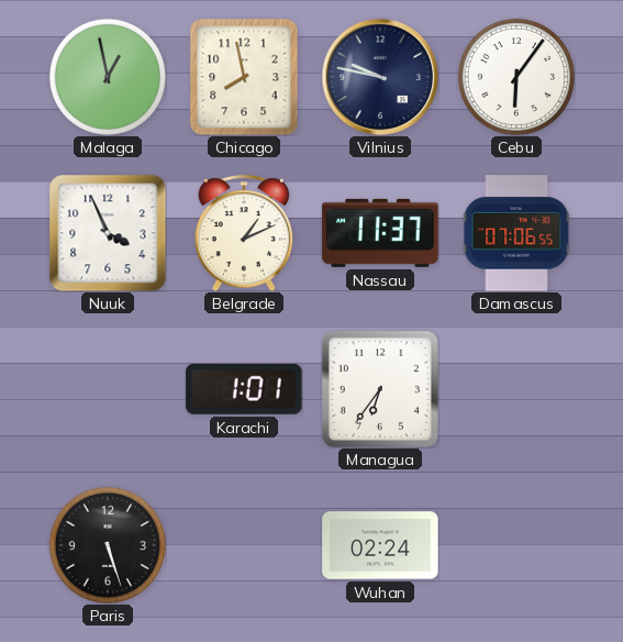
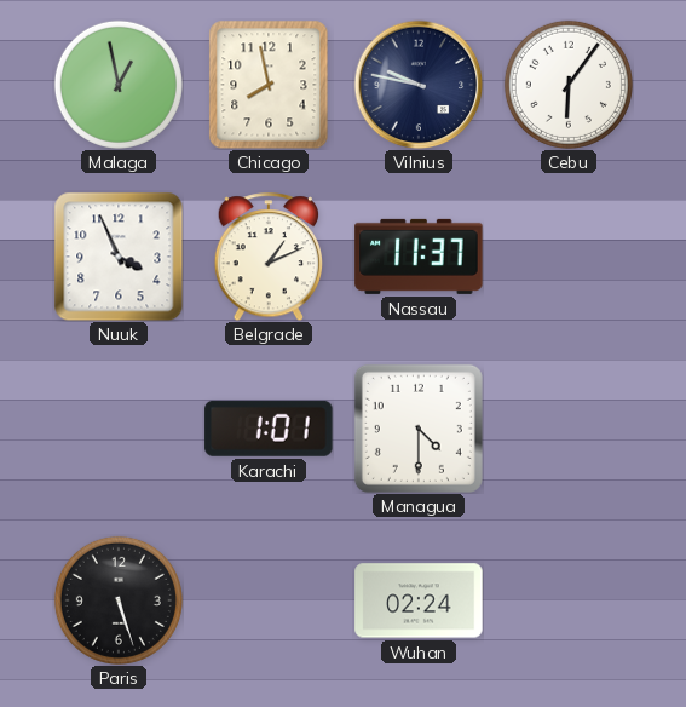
Damascus: 07:06 -> none
Managua: 6:36 -> 4:30
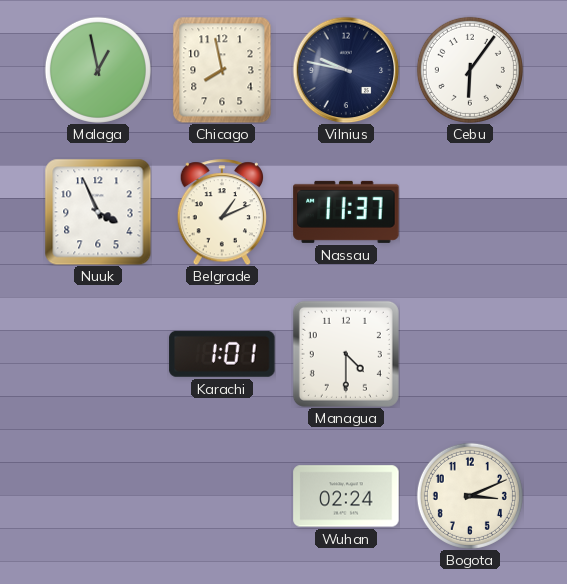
Paris: 5:27 -> none
Bogota: none -> 3:11
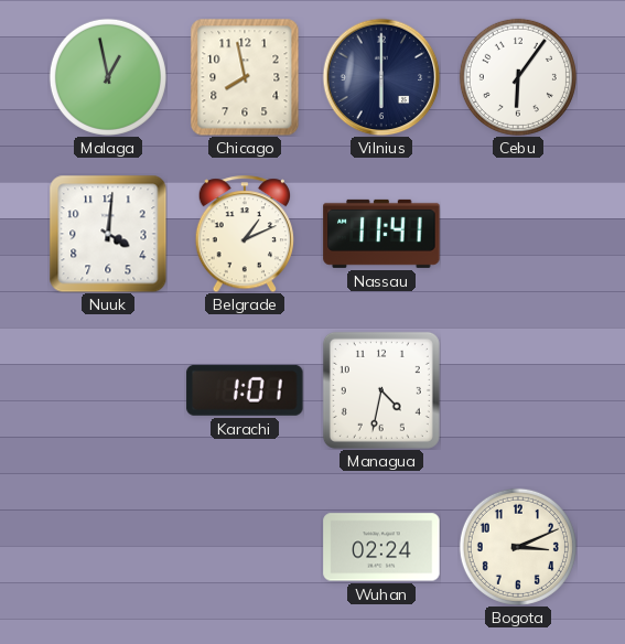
Vilnius: 9:47 -> 6:00
Nuuk: 3:56 -> 4:01
Nassau: 11:37 -> 11:41
Managua: 4:30 -> 4:32
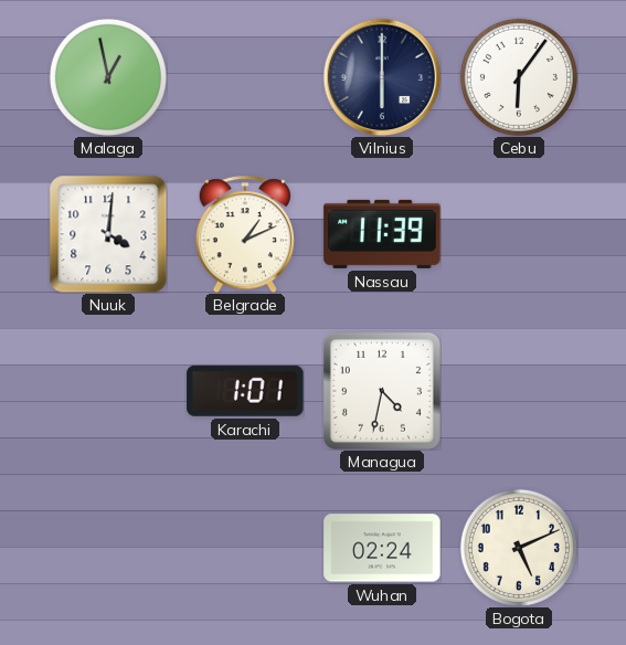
Chicago: 7:58 -> none
Nassau: 11:41 -> 11:39
Bogota: 3:11 -> 5:11
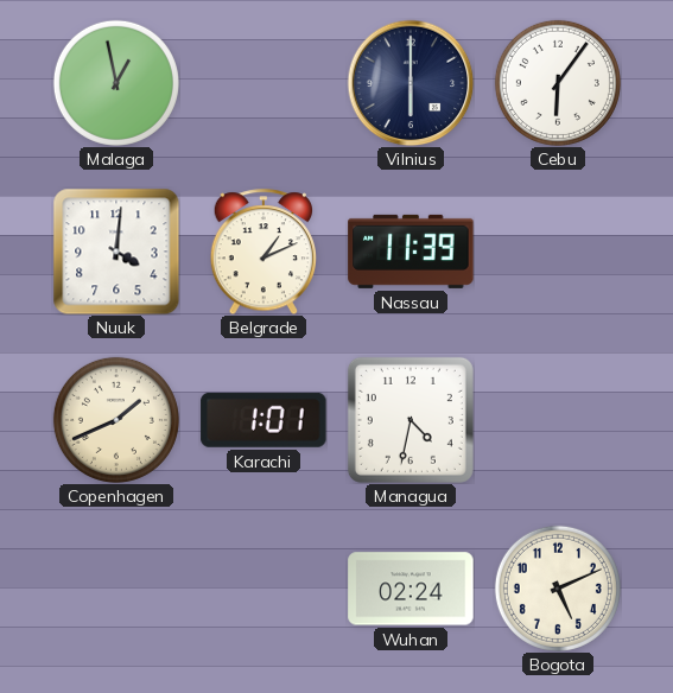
Copenhagen: none -> 1:41
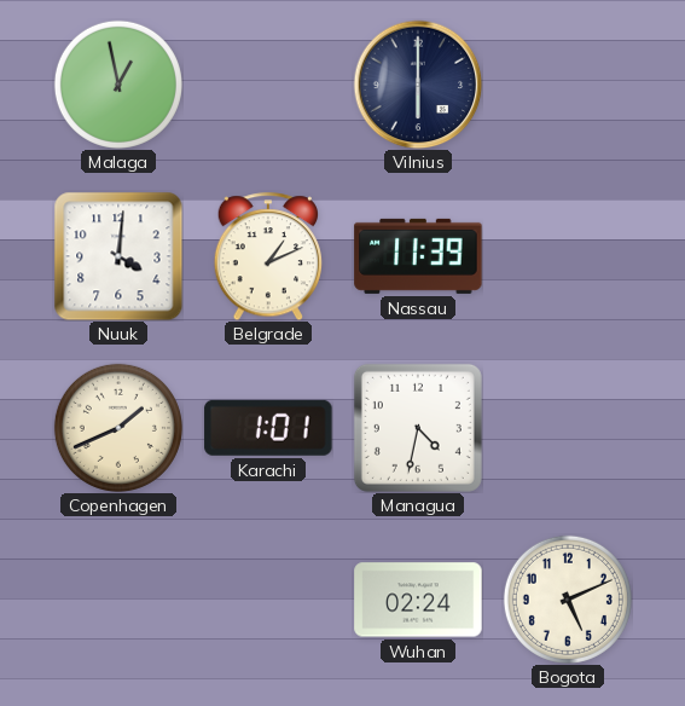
Cebu: 6:06 -> none
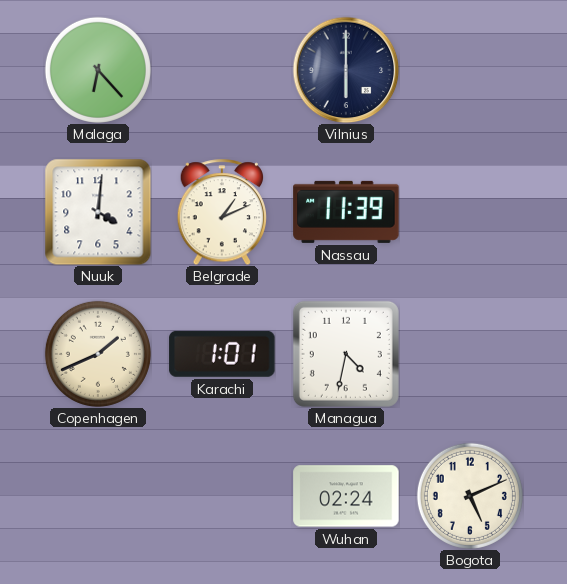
Malaga: 12:58 -> 6:23
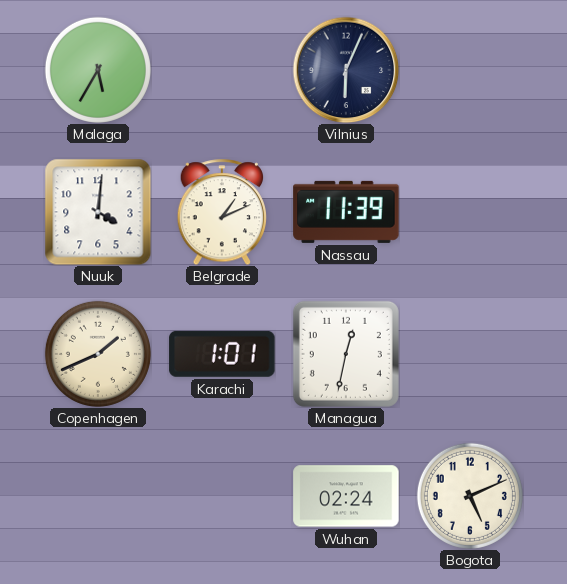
Malaga: 6:23 -> 5:35
Vilnius: 6:00 -> 6:04
Managua: 4:32 -> 12:32
